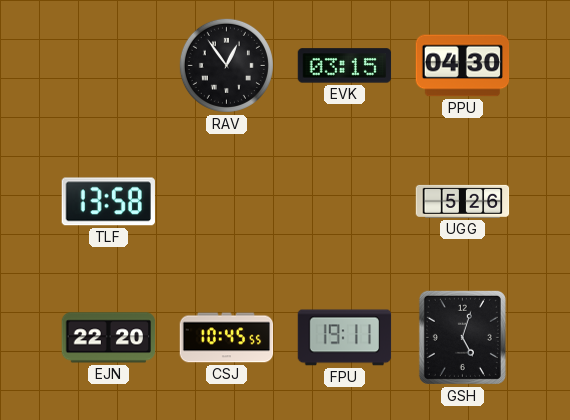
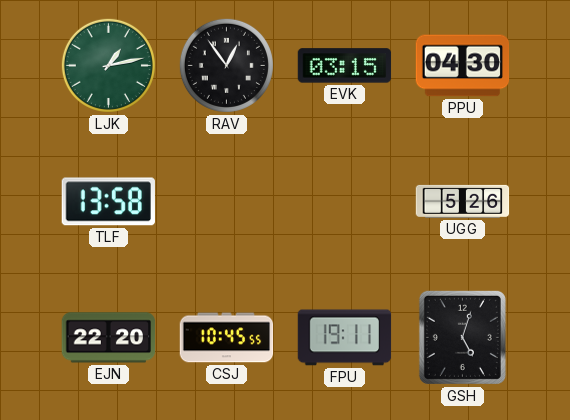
LJK: none -> 1:13
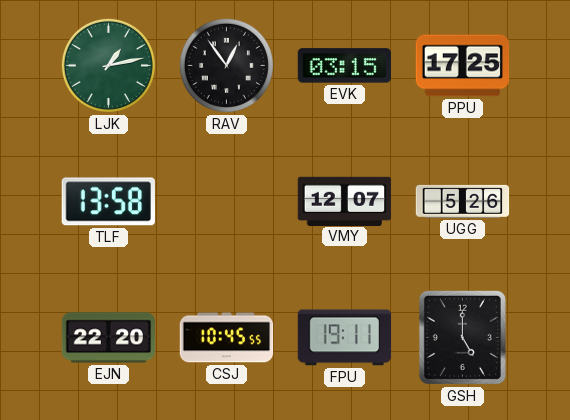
PPU: 04:30 -> 17:25
VMY: none -> 12:07
GSH: 5:03 -> 5:00
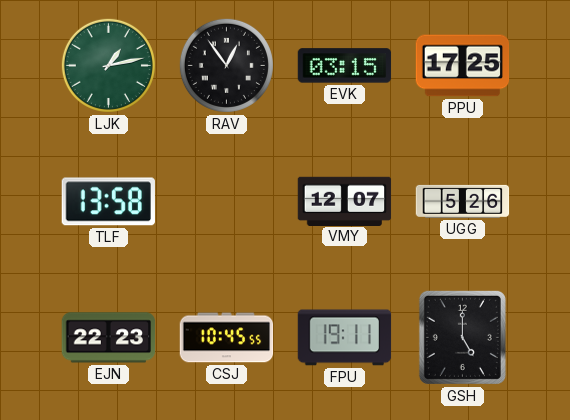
EJN: 22:20 -> 22:23
